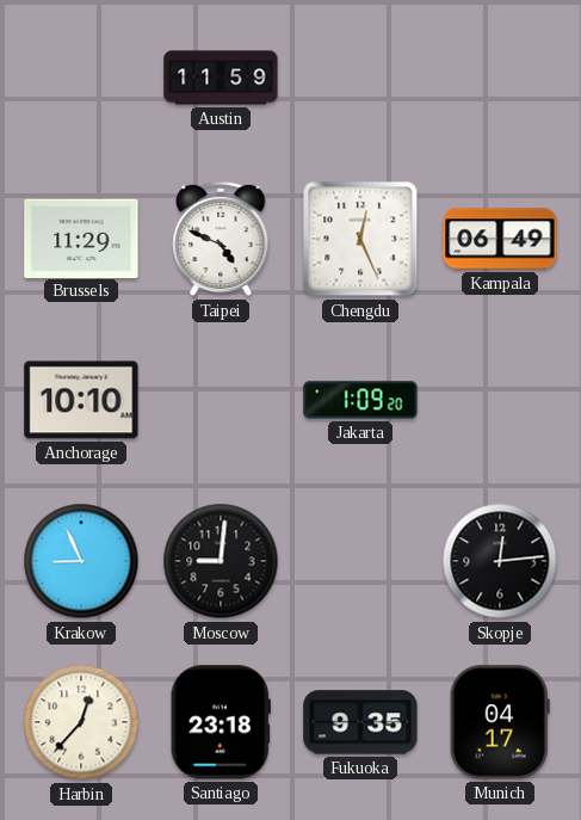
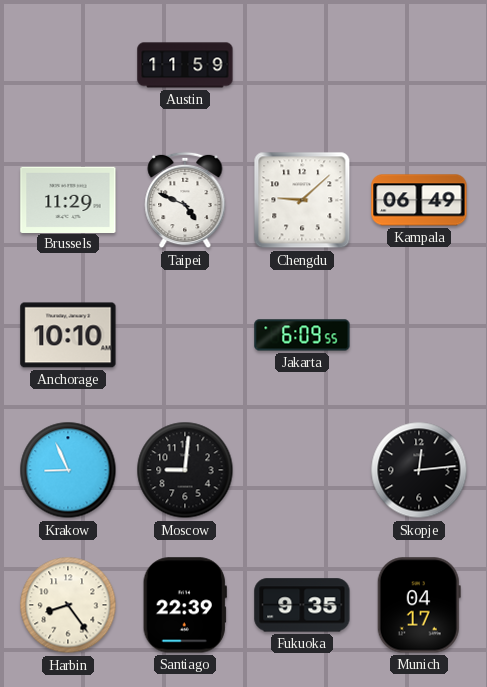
Chengdu: 12:26 -> 9:08
Jakarta: 1:09 -> 6:09
Harbin: 12:37 -> 8:24
Santiago: 23:18 -> 22:39
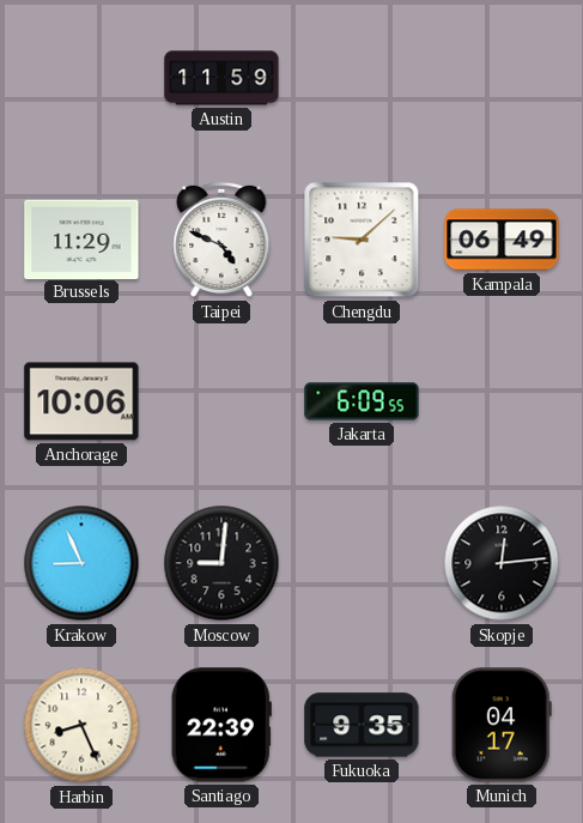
Anchorage: 10:10 -> 10:06
Harbin: 8:24 -> 8:26
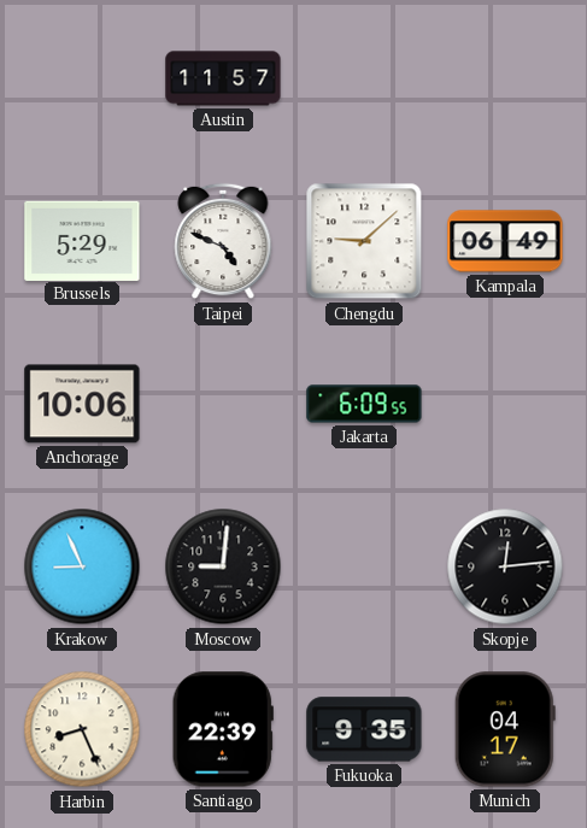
Austin: 11:59 -> 11:57
Brussels: 11:29 -> 5:29
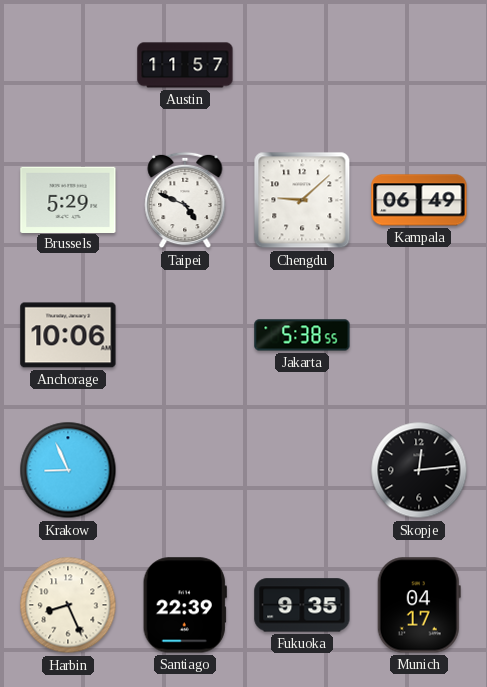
Jakarta: 6:09 -> 5:38
Moscow: 9:01 -> none
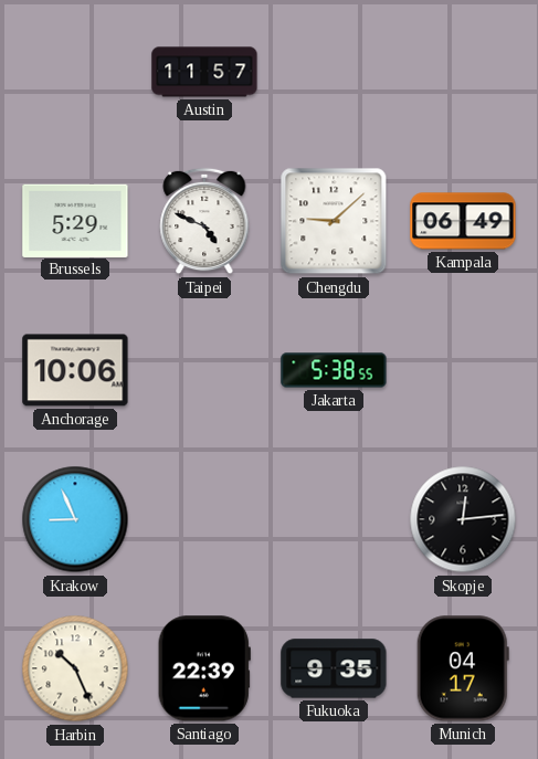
Harbin: 8:26 -> 10:26
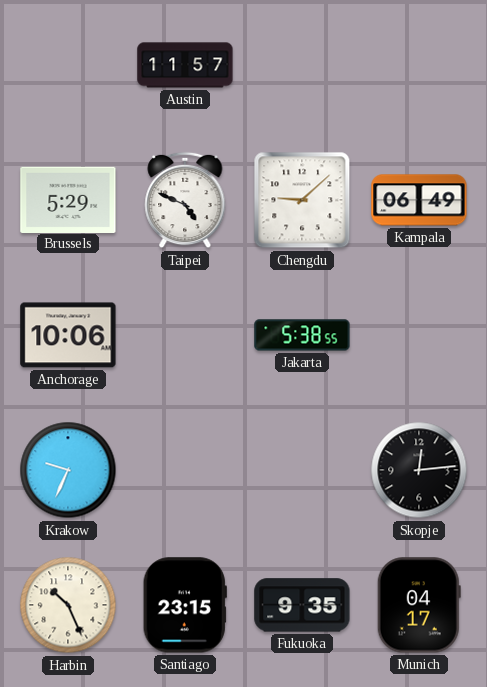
Krakow: 8:56 -> 9:34
Santiago: 22:39 -> 23:15
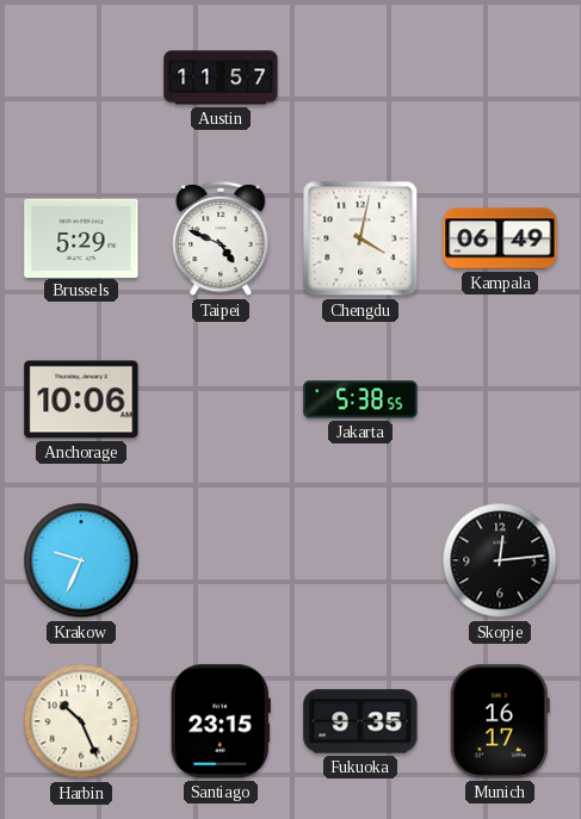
Chengdu: 9:08 -> 4:02
Munich: 04:17 -> 16:17
